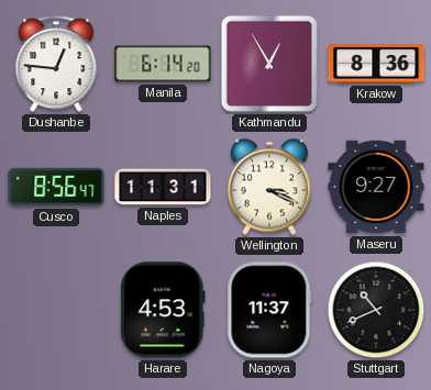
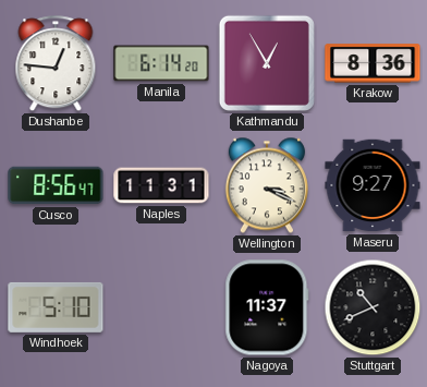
Windhoek: none -> 5:10
Harare: 4:53 -> none
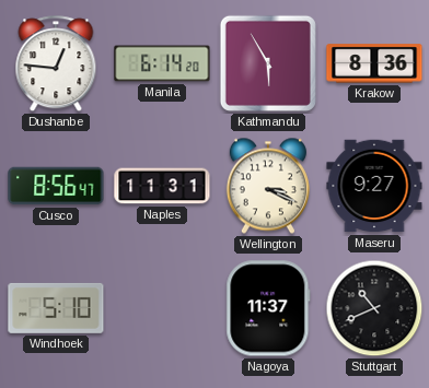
Kathmandu: 12:55 -> 5:55
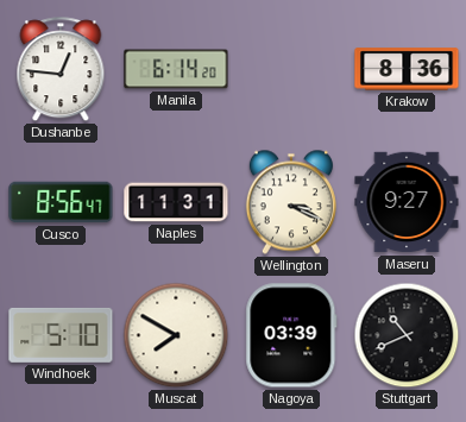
Kathmandu: 5:55 -> none
Muscat: none -> 7:50
Nagoya: 11:37 -> 03:39
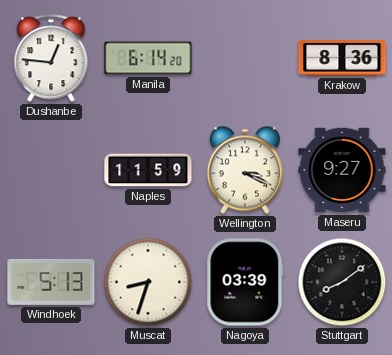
Cusco: 8:56 -> none
Naples: 11:31 -> 11:59
Windhoek: 5:10 -> 5:13
Muscat: 7:50 -> 8:33
Stuttgart: 10:41 -> 8:09
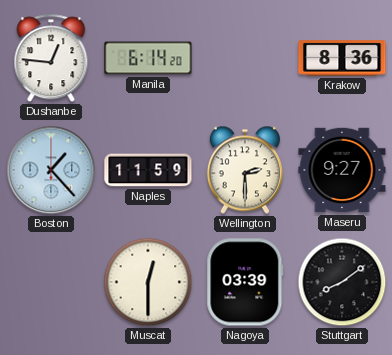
Boston: none -> 1:23
Wellington: 3:19 -> 2:30
Windhoek: 5:13 -> none
Muscat: 8:33 -> 12:30
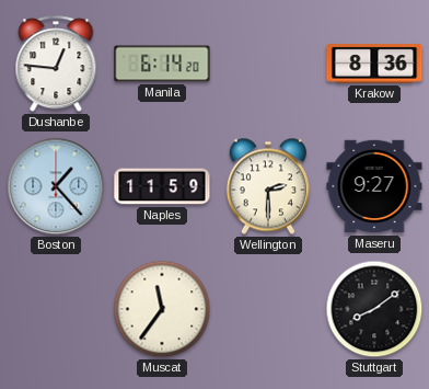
Muscat: 12:30 -> 11:36
Nagoya: 03:39 -> none
